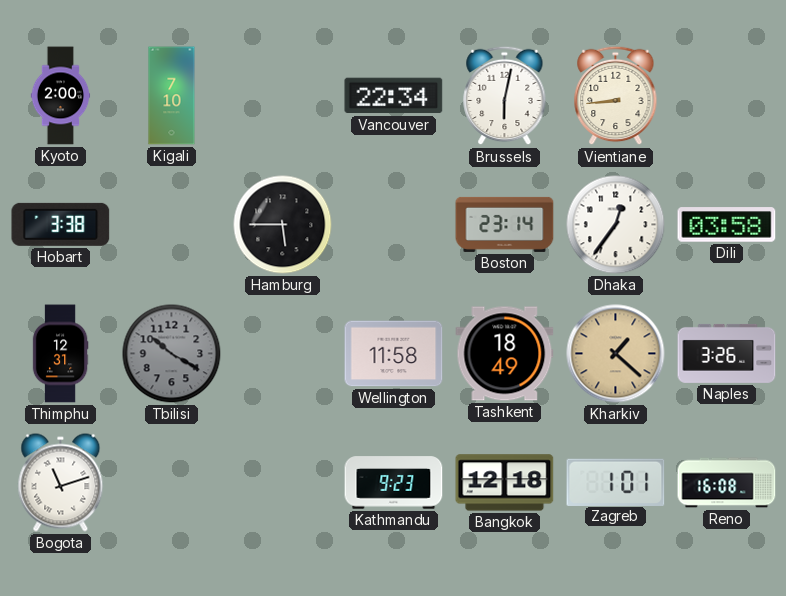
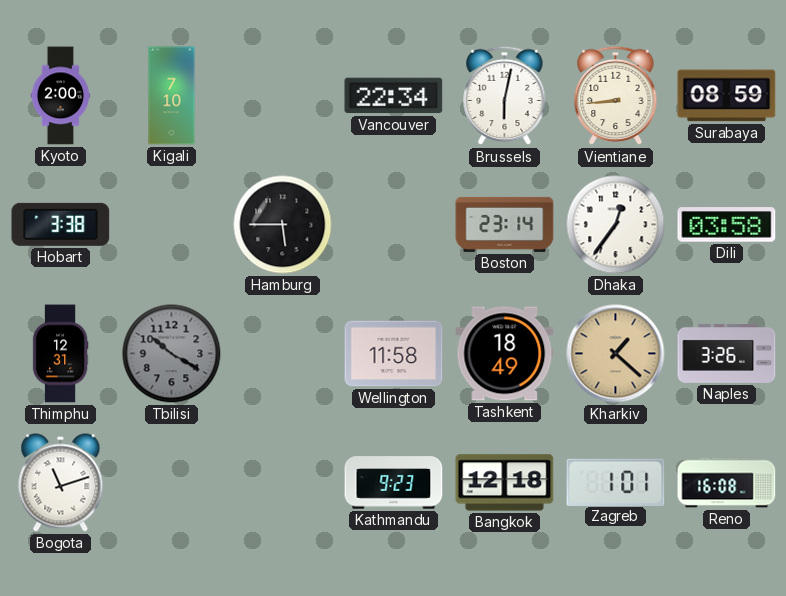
Surabaya: none -> 08:59
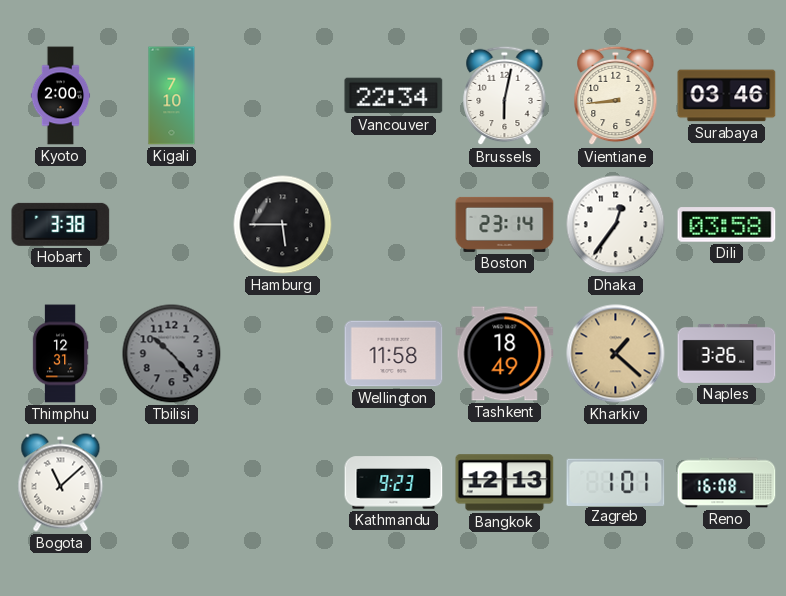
Surabaya: 08:59 -> 03:46
Tbilisi: 10:20 -> 10:23
Bogota: 11:12 -> 11:08
Bangkok: 12:18 -> 12:13
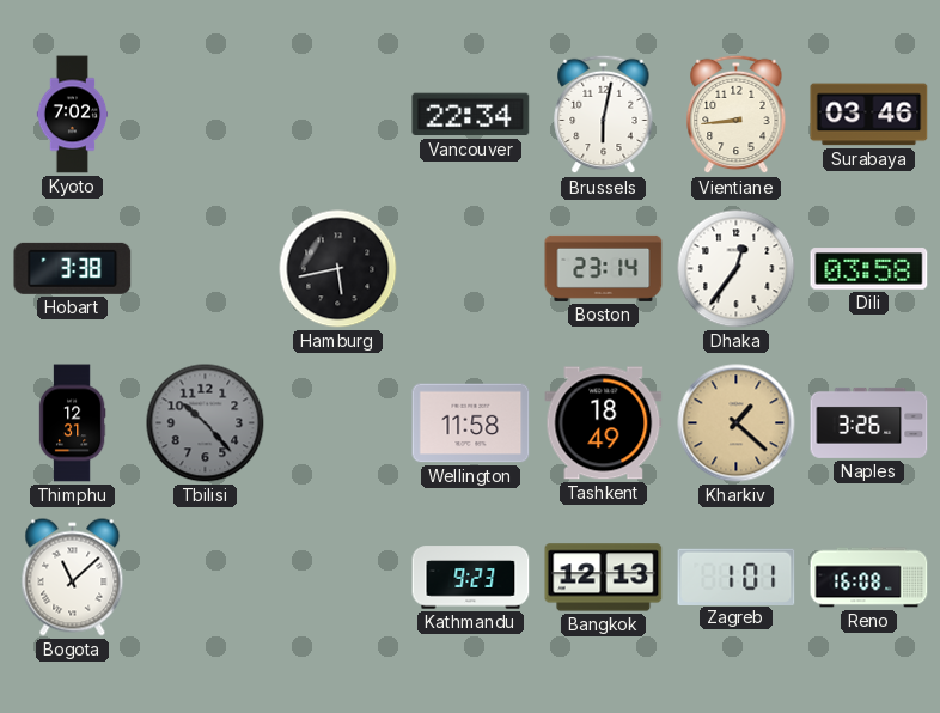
Kyoto: 2:00 -> 7:02
Kigali: 7:10 -> none
Hamburg: 5:45 -> 5:43
